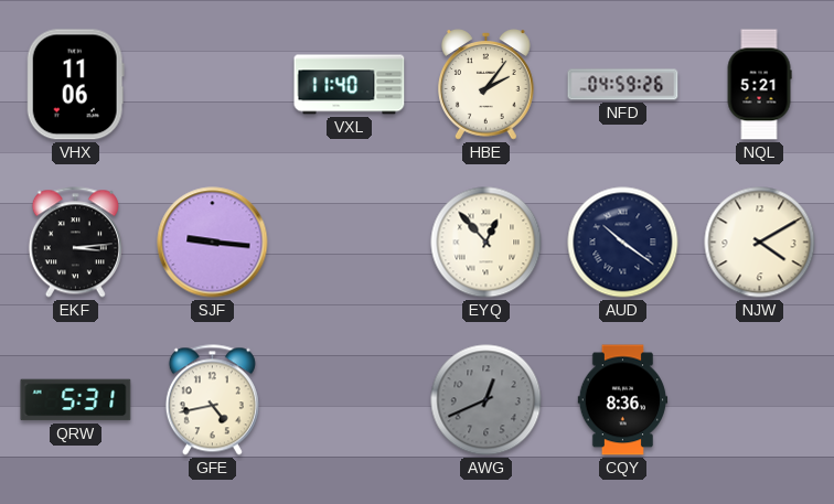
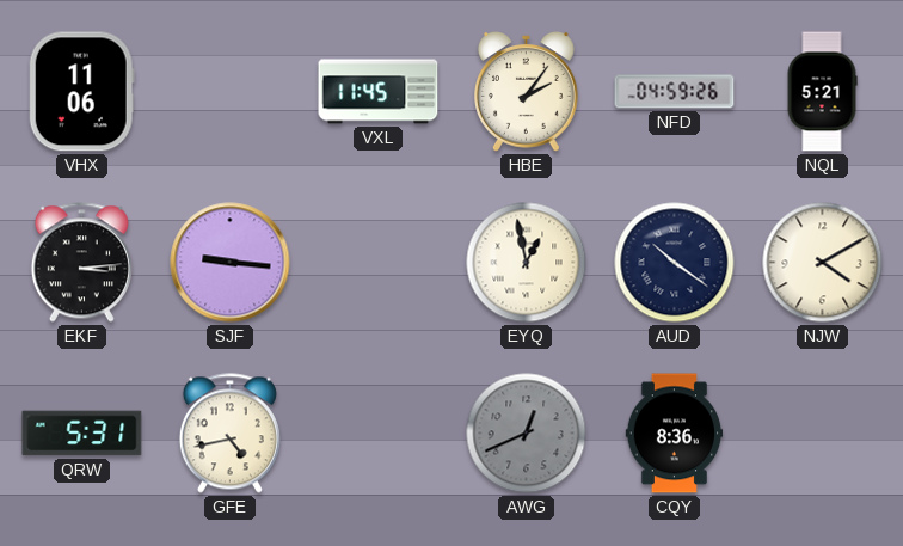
VXL: 11:40 -> 11:45
EYQ: 12:53 -> 12:58
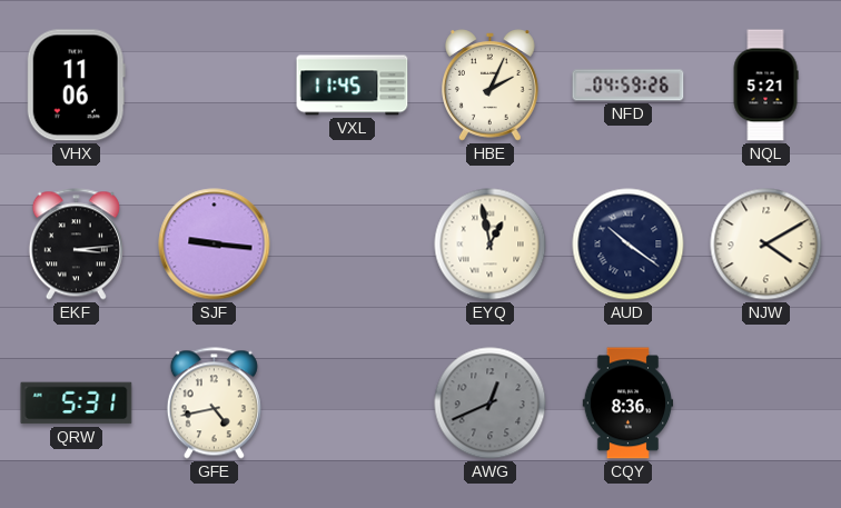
HBE: 2:06 -> 2:04
